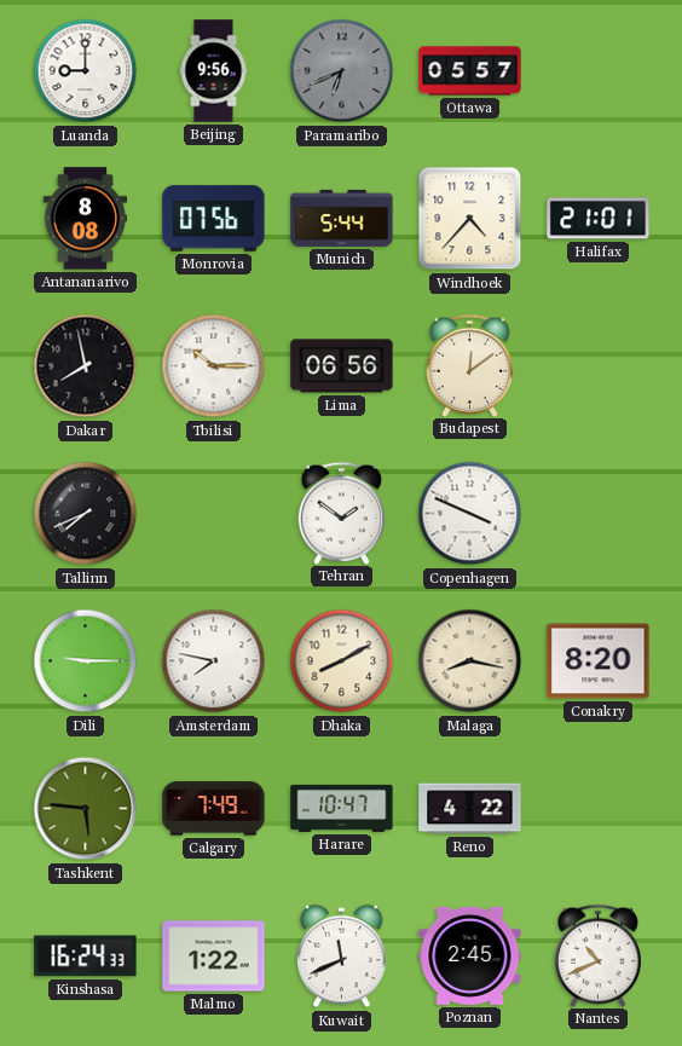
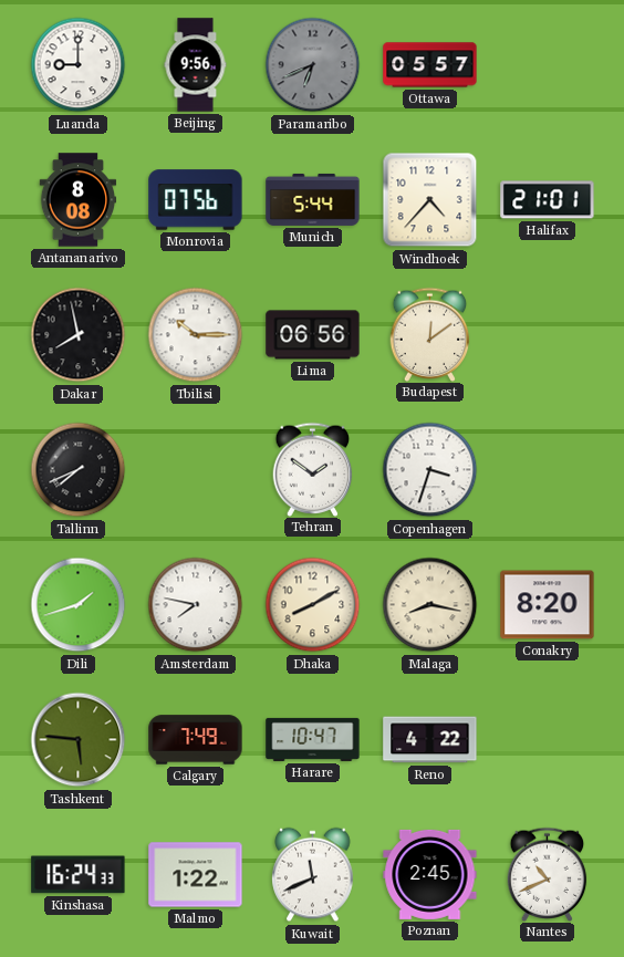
Copenhagen: 3:49 -> 3:33
Dili: 9:15 -> 1:42
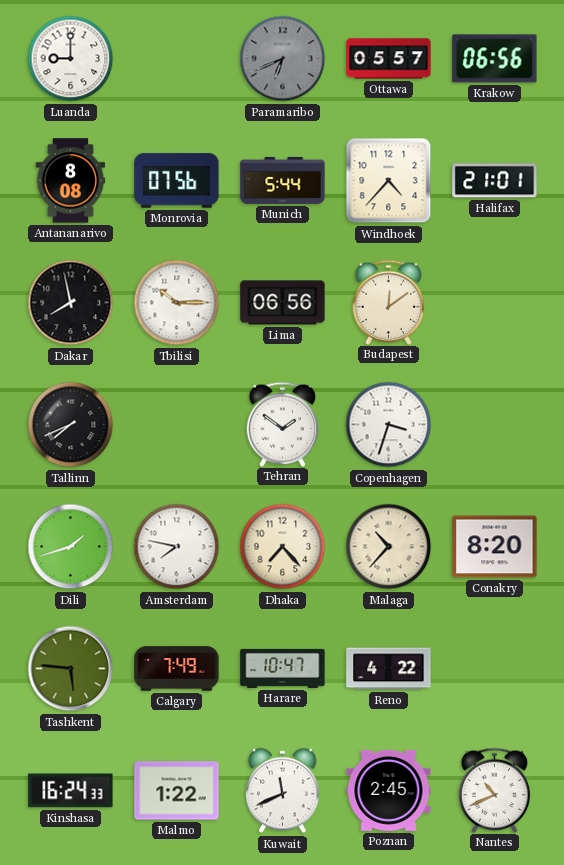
Beijing: 9:56 -> none
Krakow: none -> 06:56
Dhaka: 8:10 -> 7:23
Malaga: 8:17 -> 10:37
